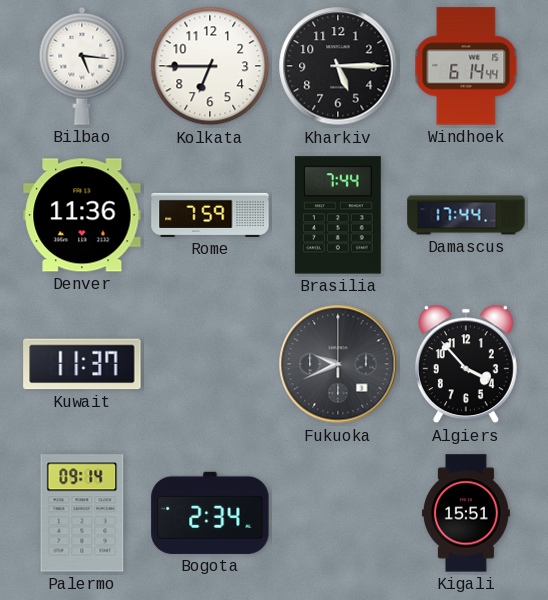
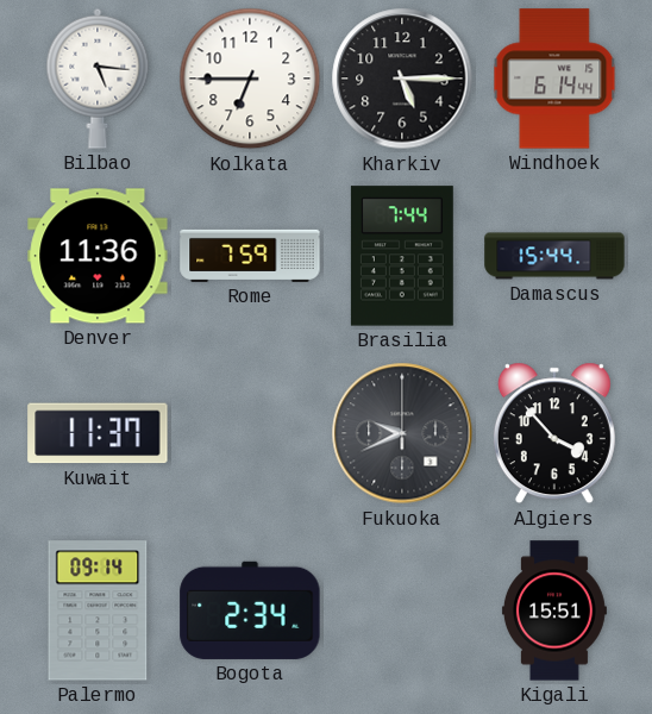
Damascus: 17:44 -> 15:44
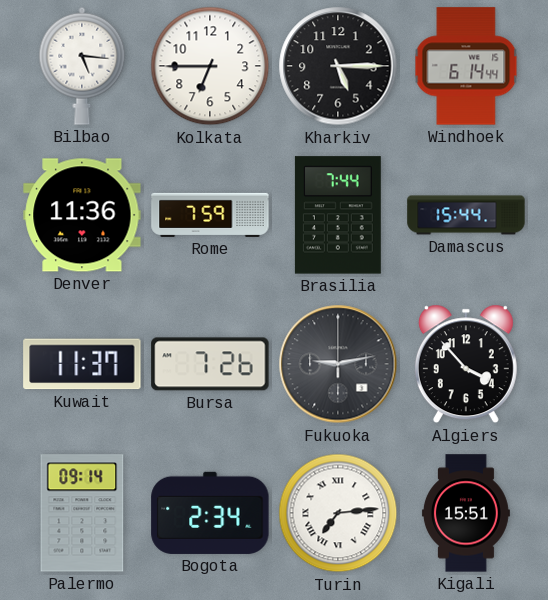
Bursa: none -> 7:26
Fukuoka: 9:41 -> 9:13
Turin: none -> 7:14
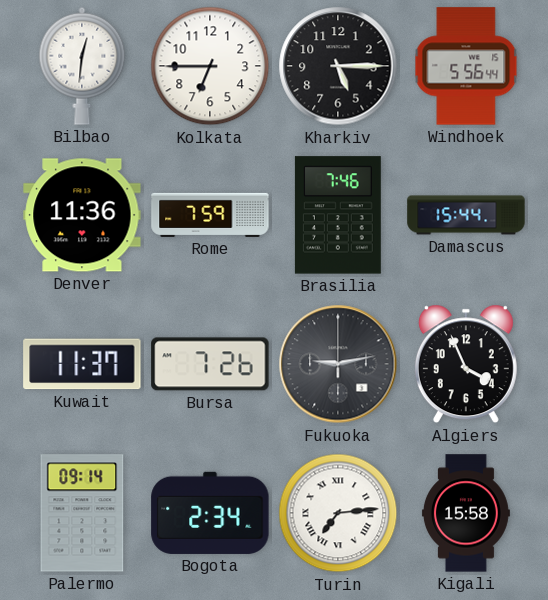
Bilbao: 5:16 -> 12:31
Windhoek: 6:14 -> 5:56
Brasilia: 7:44 -> 7:46
Algiers: 3:53 -> 3:56
Kigali: 15:51 -> 15:58
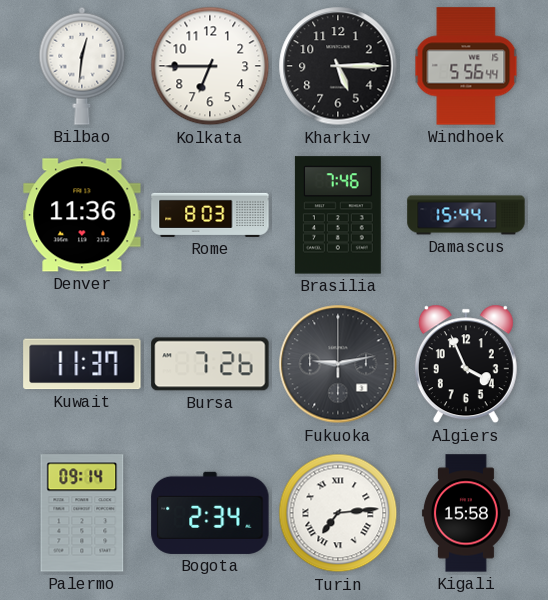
Rome: 7:59 -> 8:03
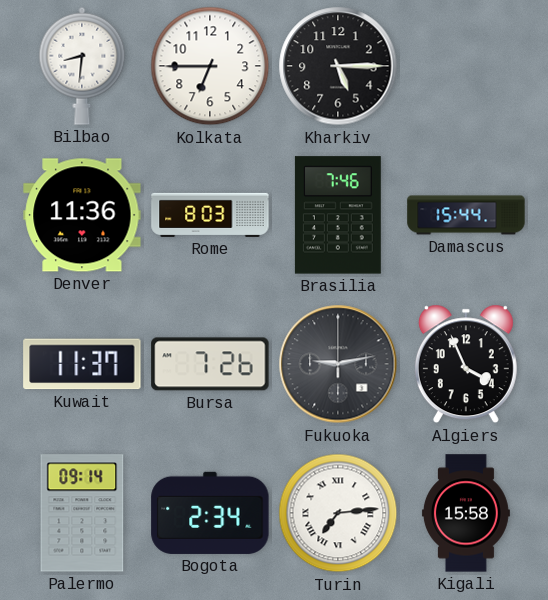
Bilbao: 12:31 -> 8:31
Windhoek: 5:56 -> none
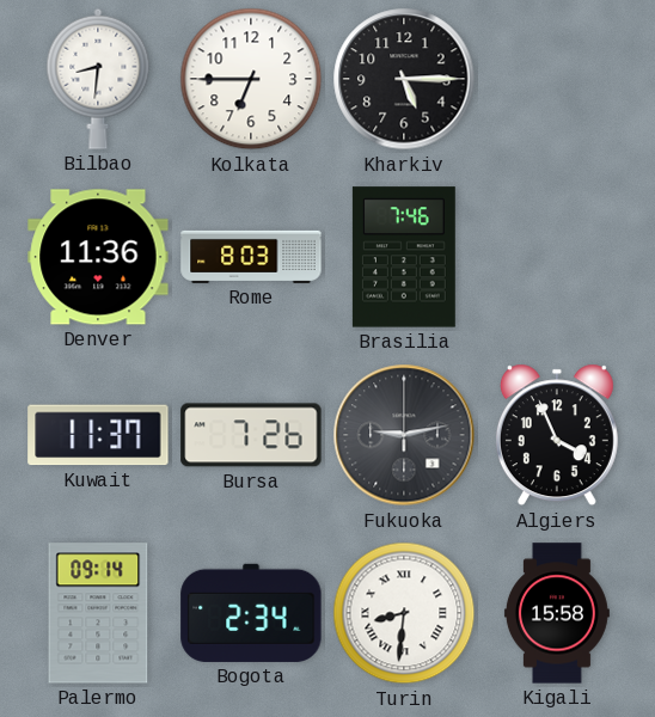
Damascus: 15:44 -> none
Turin: 7:14 -> 8:31
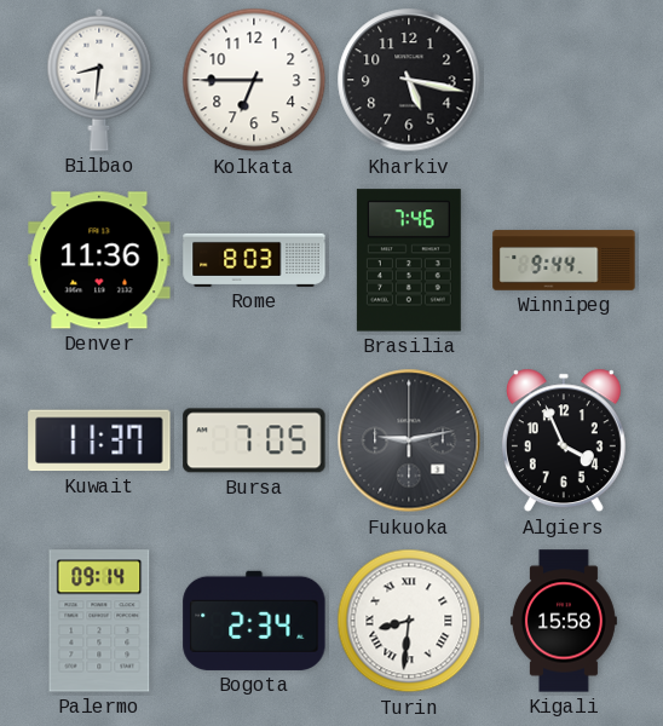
Kharkiv: 5:15 -> 5:17
Winnipeg: none -> 9:44
Bursa: 7:26 -> 7:05
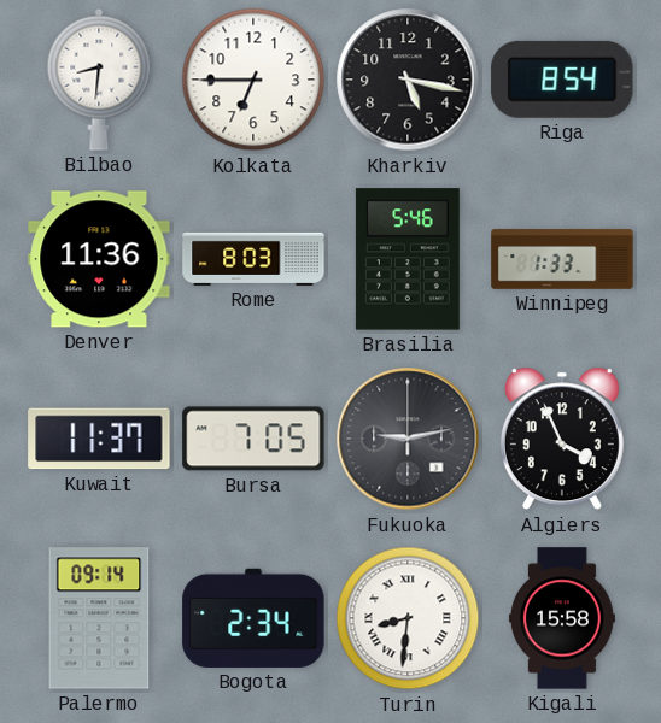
Riga: none -> 8:54
Brasilia: 7:46 -> 5:46
Winnipeg: 9:44 -> 1:33
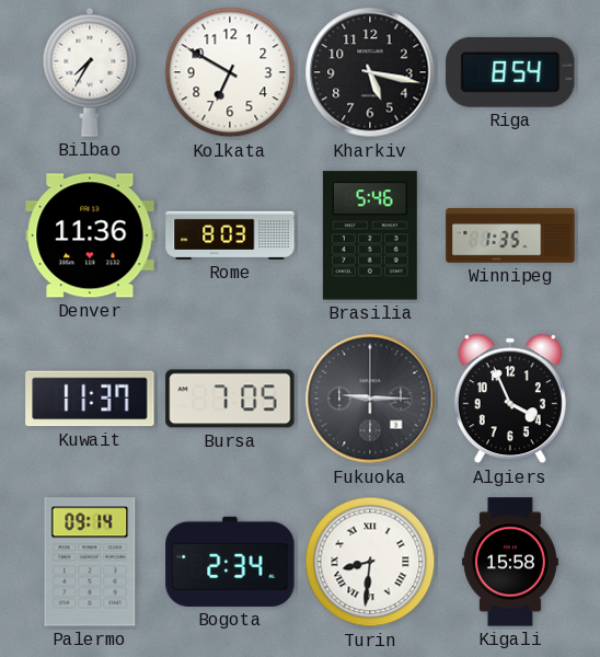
Bilbao: 8:31 -> 7:35
Kolkata: 6:45 -> 6:50
Winnipeg: 1:33 -> 1:35
Fukuoka: 9:13 -> 9:15
